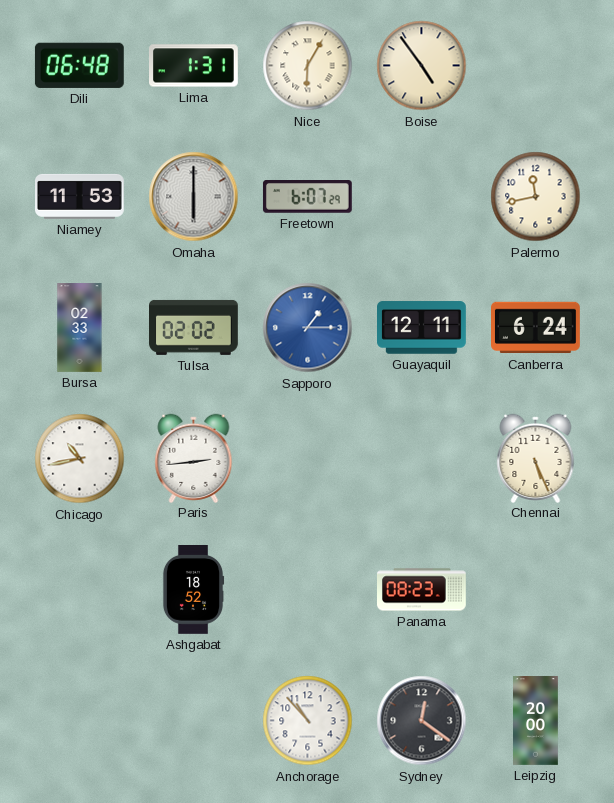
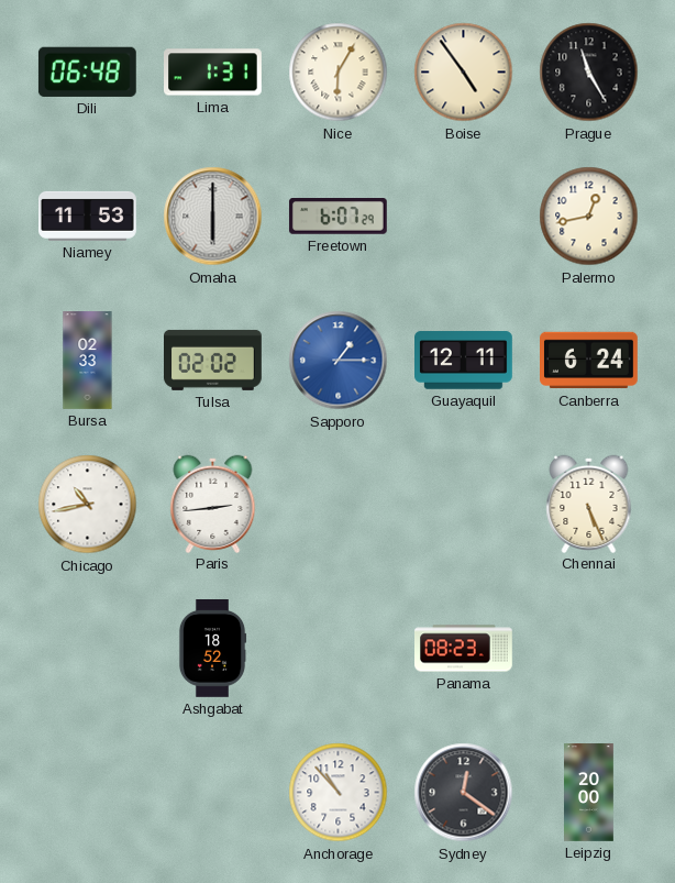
Prague: none -> 11:25
Palermo: 11:43 -> 12:43
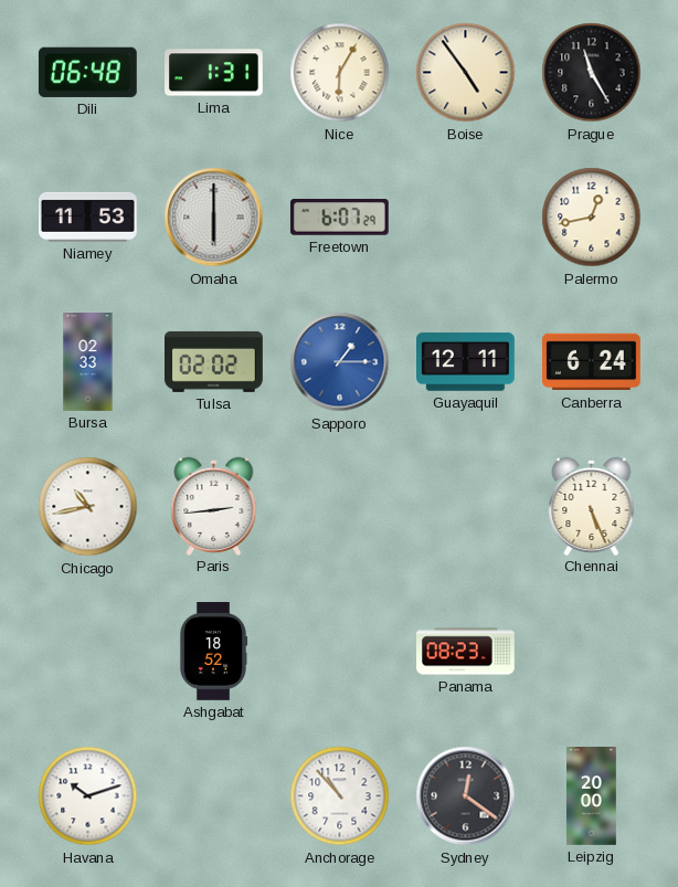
Havana: none -> 10:12
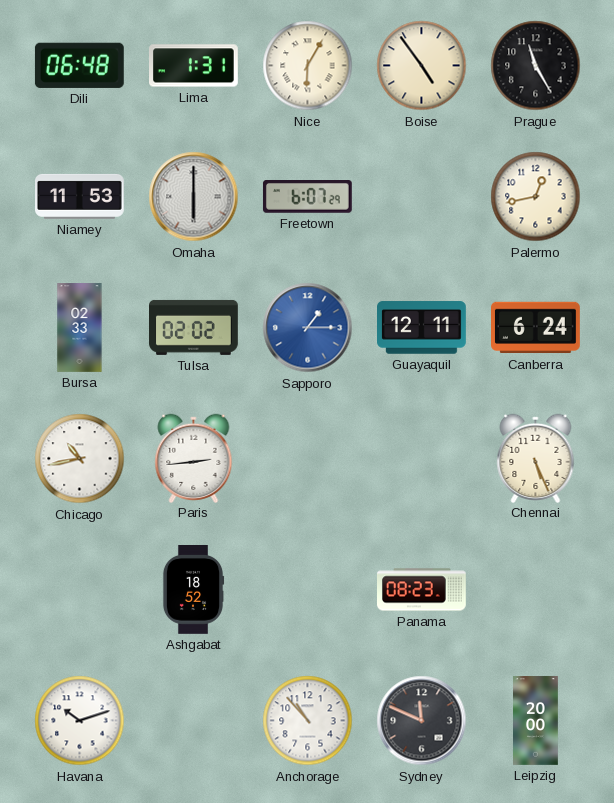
Sydney: 12:21 -> 11:49
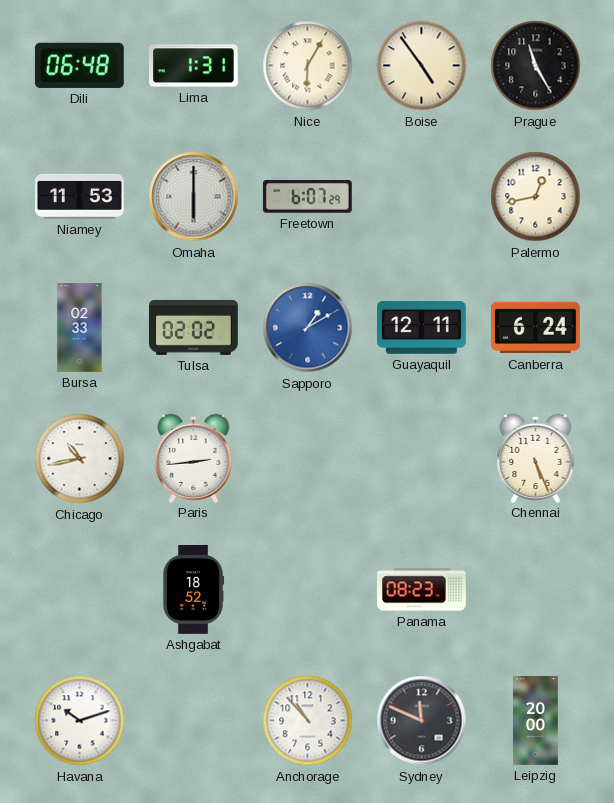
Sapporo: 1:15 -> 1:10
